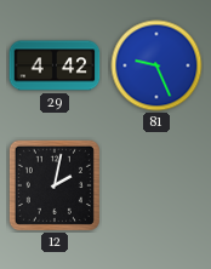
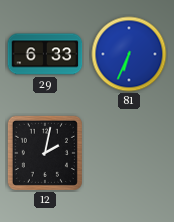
29: 4:42 -> 6:33
81: 9:26 -> 6:34
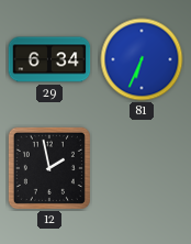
29: 6:33 -> 6:34
12: 2:02 -> 1:58
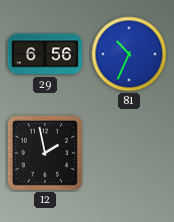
29: 6:34 -> 6:56
81: 6:34 -> 10:34
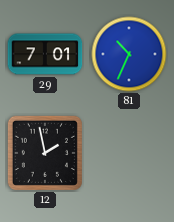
29: 6:56 -> 7:01
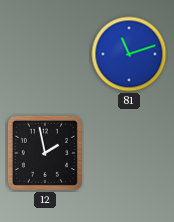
29: 7:01 -> none
81: 10:34 -> 11:12
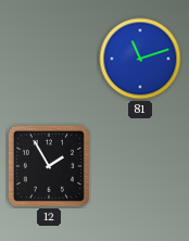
12: 1:58 -> 1:55
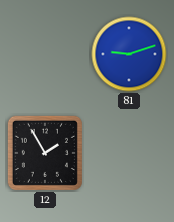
81: 11:12 -> 9:12
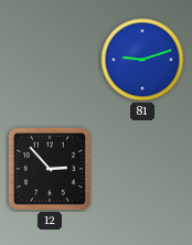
12: 1:55 -> 2:53
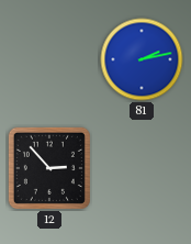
81: 9:12 -> 2:13
